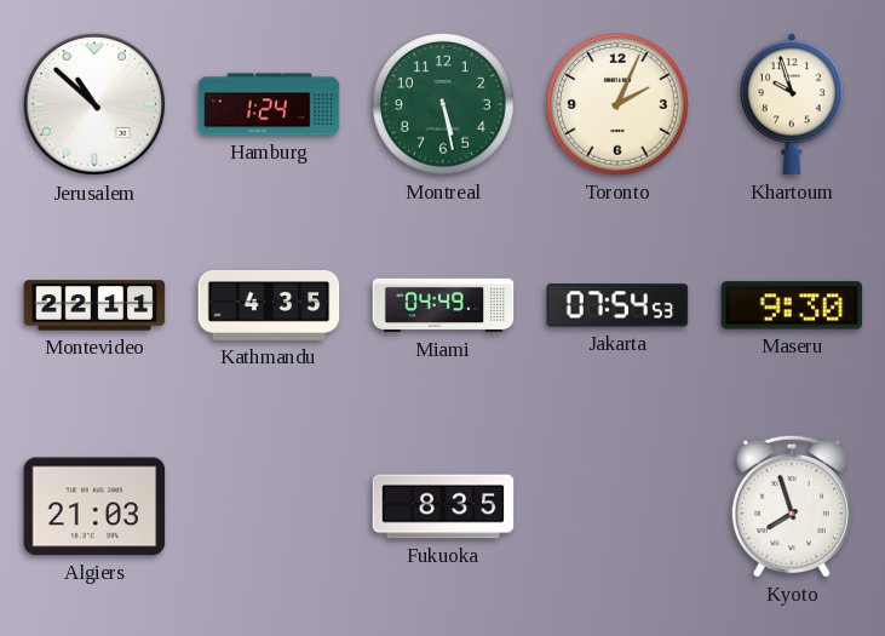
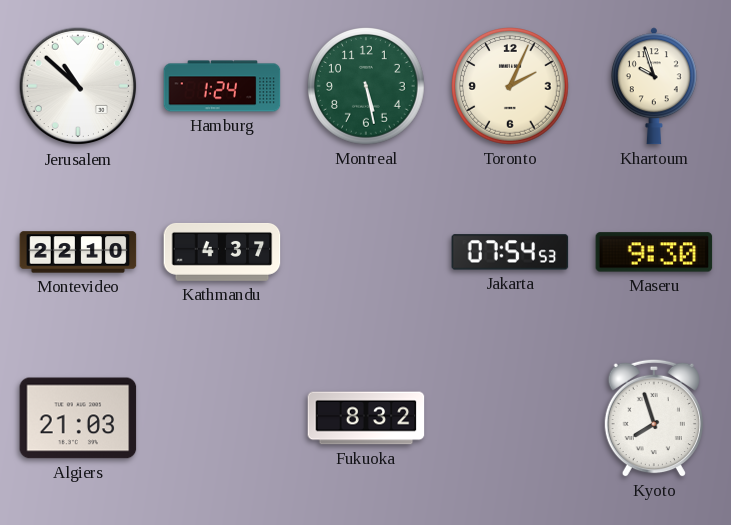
Montevideo: 22:11 -> 22:10
Kathmandu: 4:35 -> 4:37
Miami: 04:49 -> none
Fukuoka: 8:35 -> 8:32
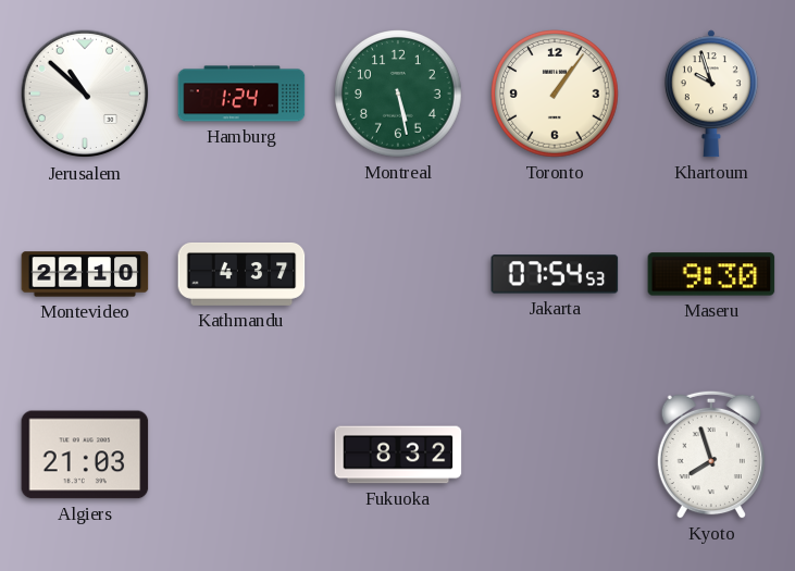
Toronto: 2:04 -> 1:06
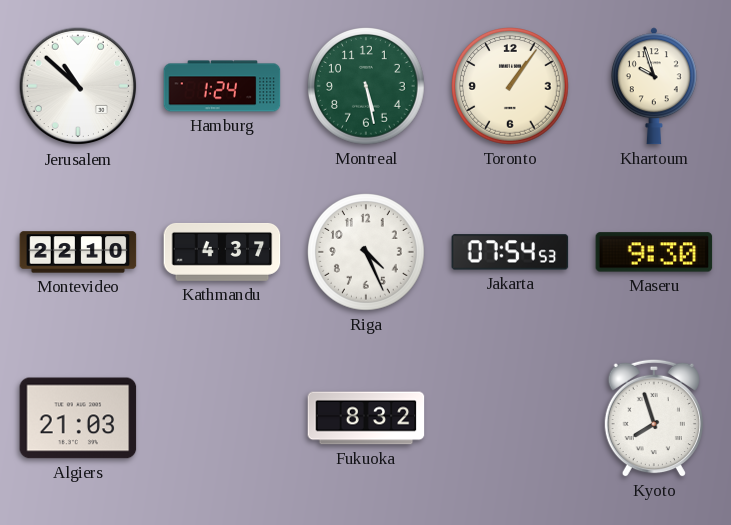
Riga: none -> 4:26
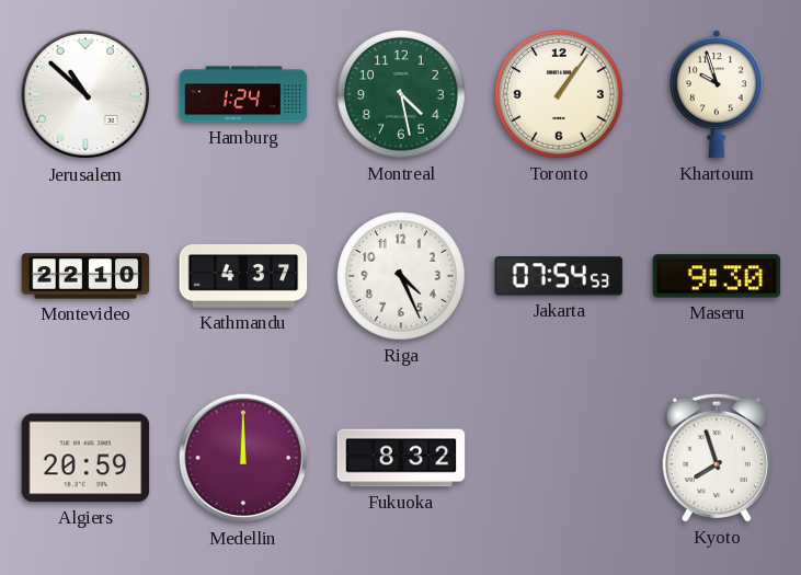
Montreal: 5:28 -> 4:28
Algiers: 21:03 -> 20:59
Medellin: none -> 12:00
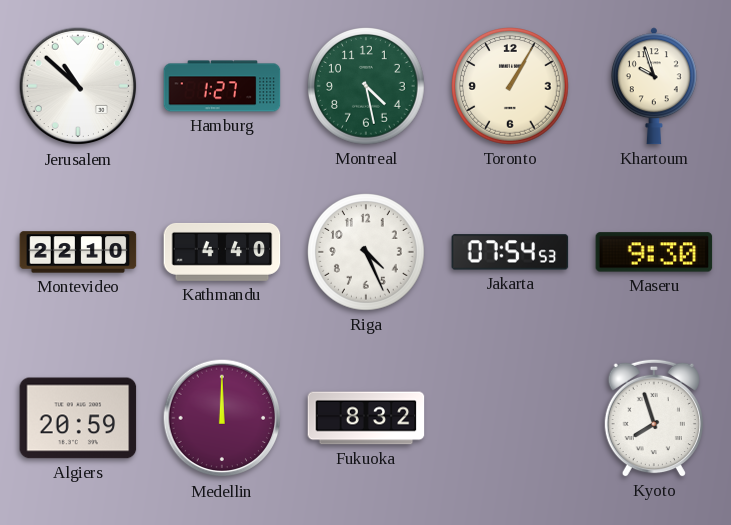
Hamburg: 1:24 -> 1:27
Toronto: 1:06 -> 1:05
Kathmandu: 4:37 -> 4:40
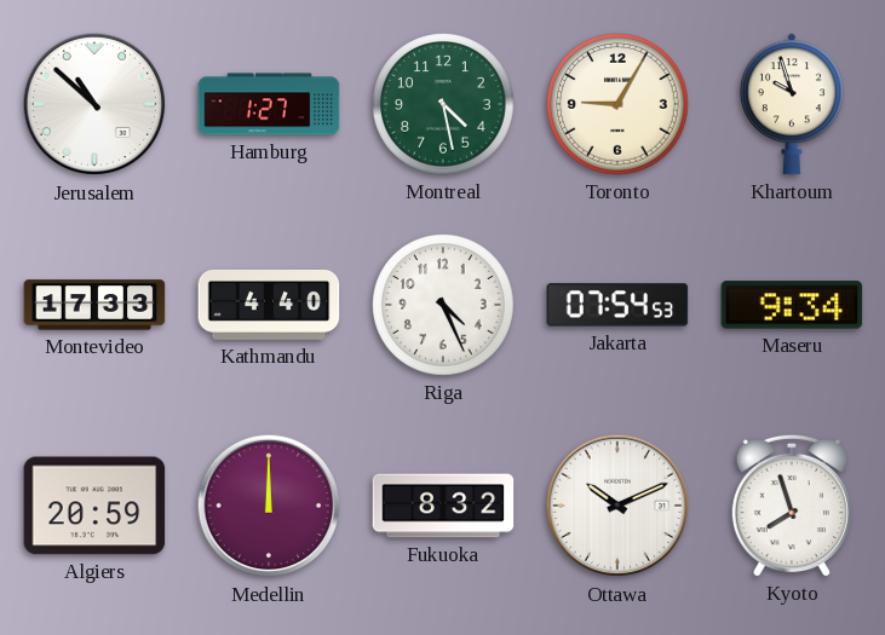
Toronto: 1:05 -> 9:05
Montevideo: 22:10 -> 17:33
Maseru: 9:30 -> 9:34
Ottawa: none -> 10:11
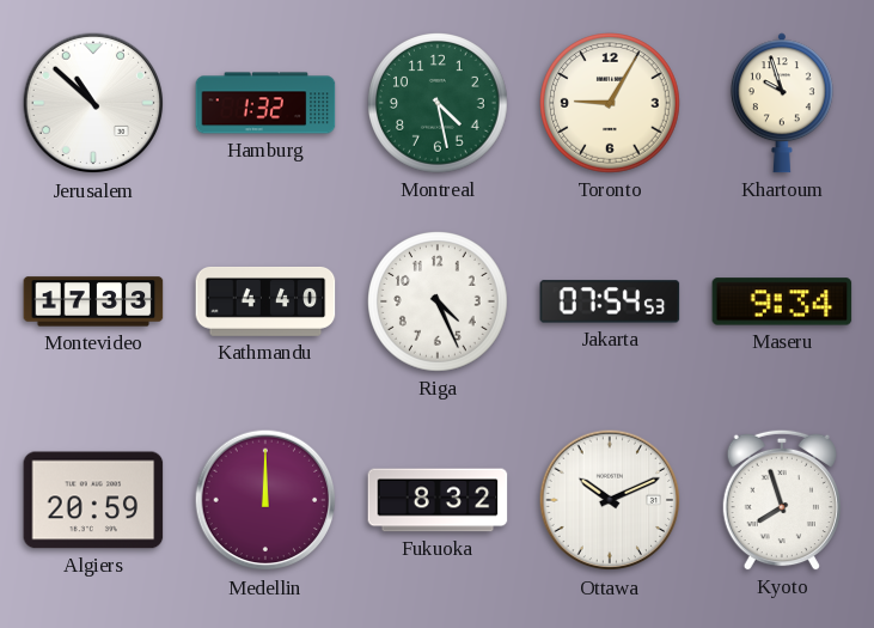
Hamburg: 1:27 -> 1:32
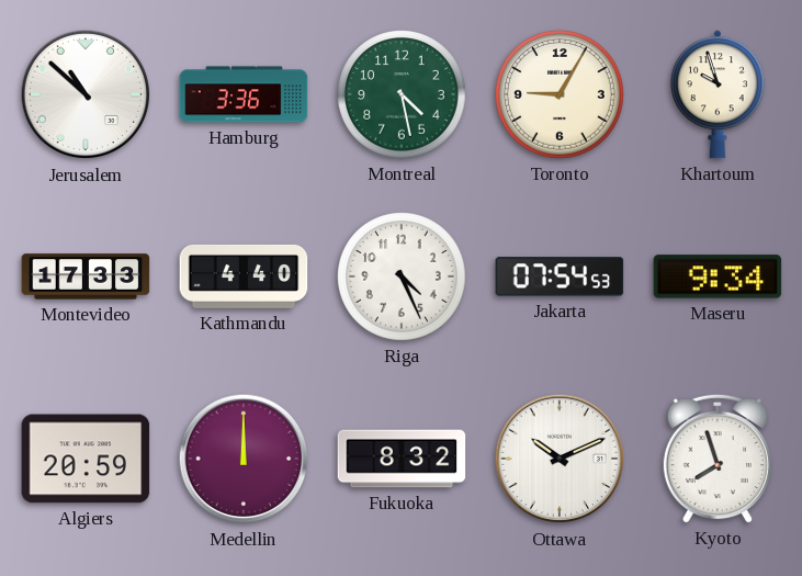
Hamburg: 1:32 -> 3:36
